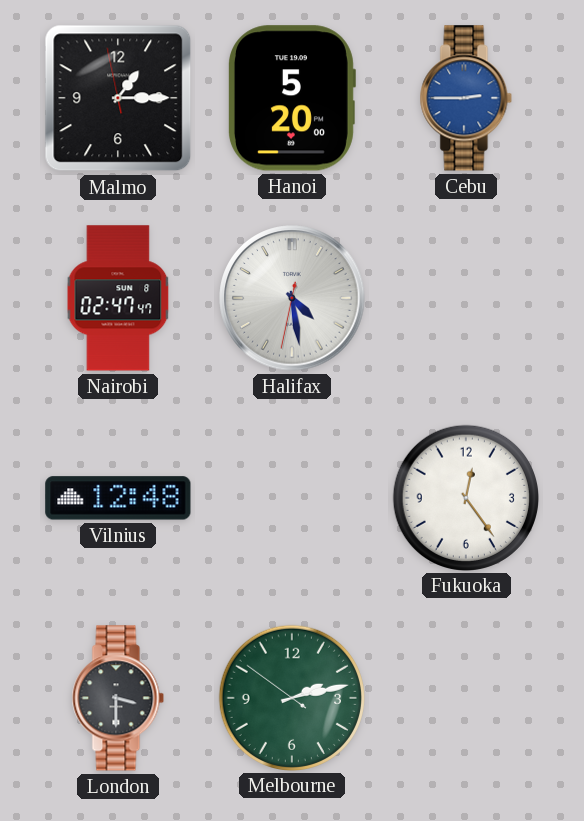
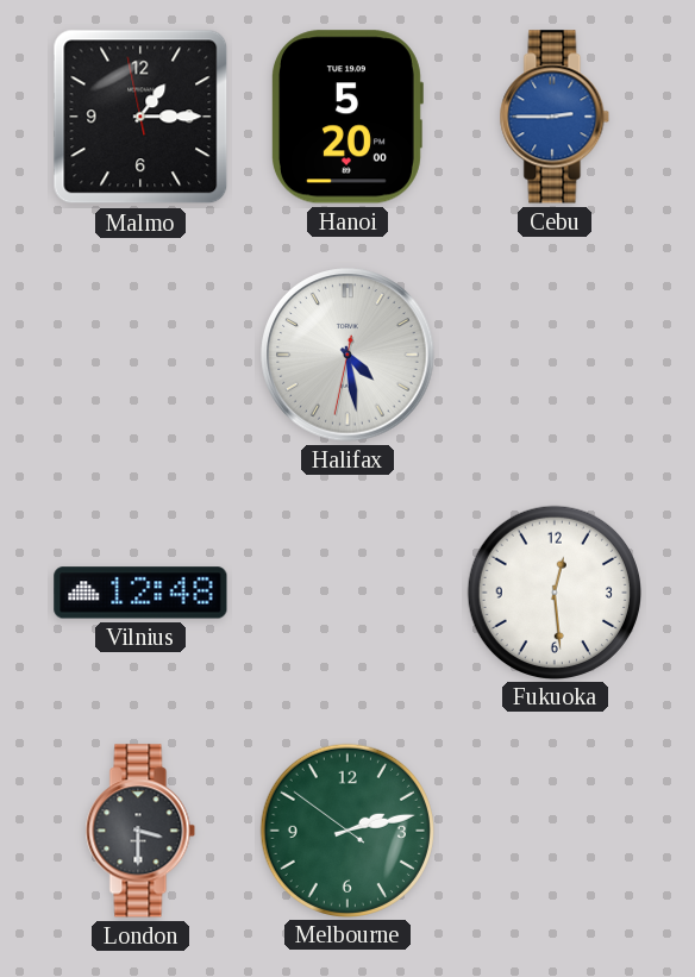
Nairobi: 02:47 -> none
Fukuoka: 12:24 -> 12:29
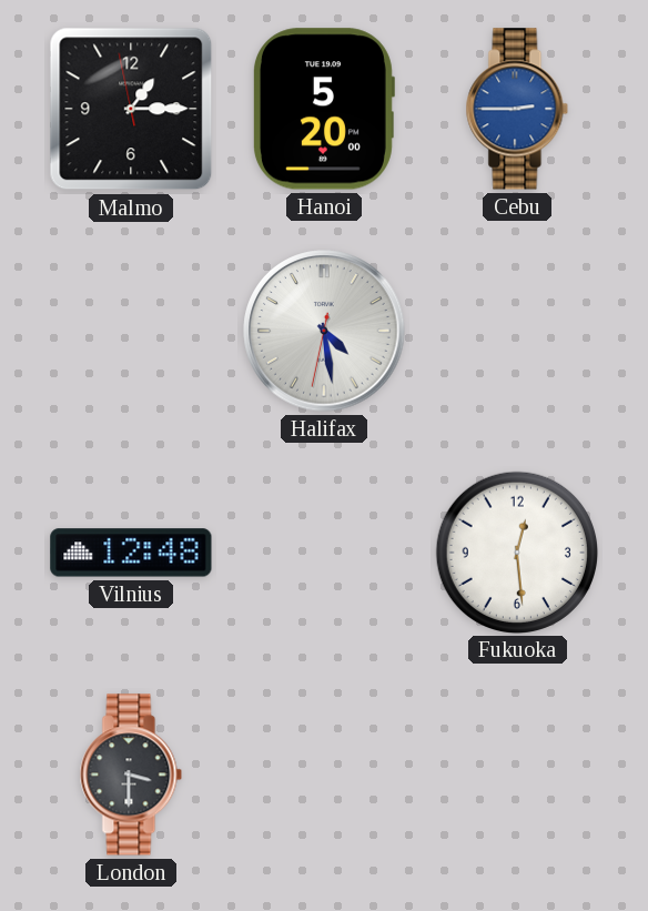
Melbourne: 2:12 -> none
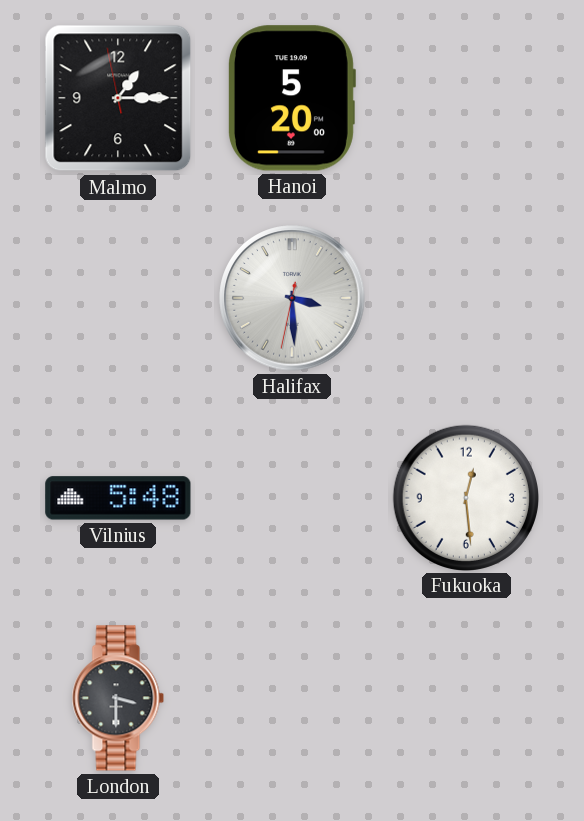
Cebu: 2:45 -> none
Halifax: 4:28 -> 3:29
Vilnius: 12:48 -> 5:48
